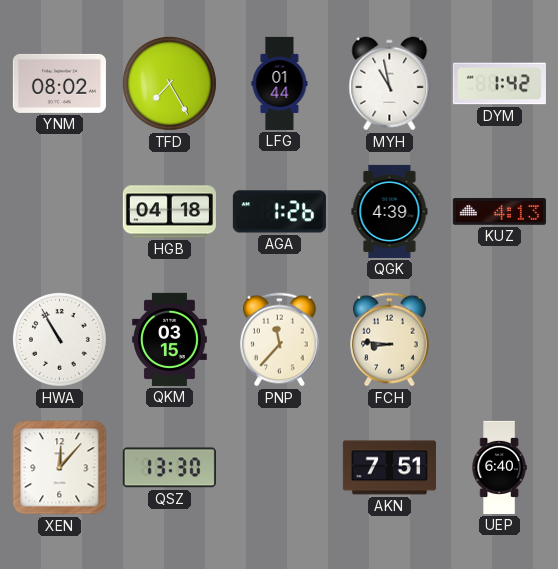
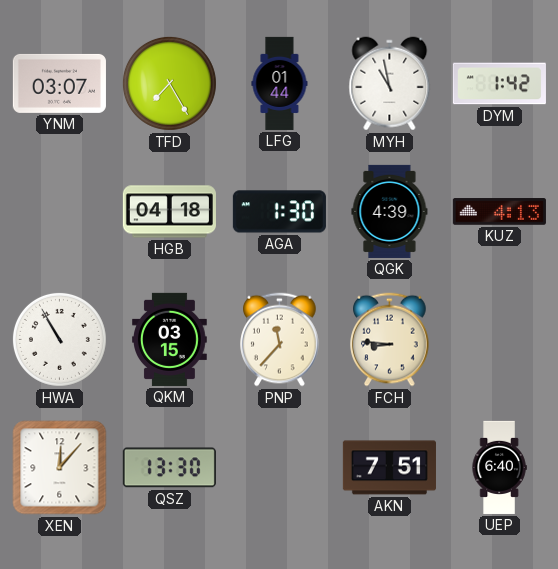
YNM: 08:02 -> 03:07
AGA: 1:26 -> 1:30
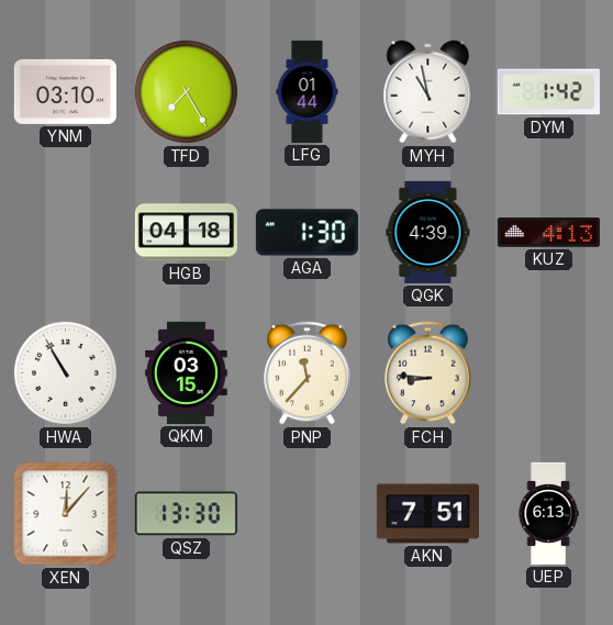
YNM: 03:07 -> 03:10
UEP: 6:40 -> 6:13
